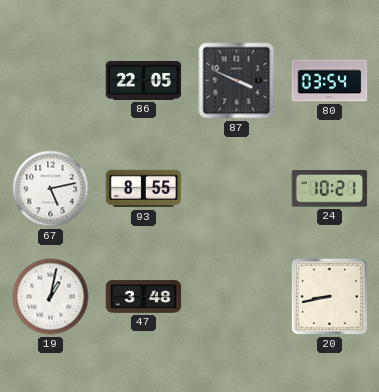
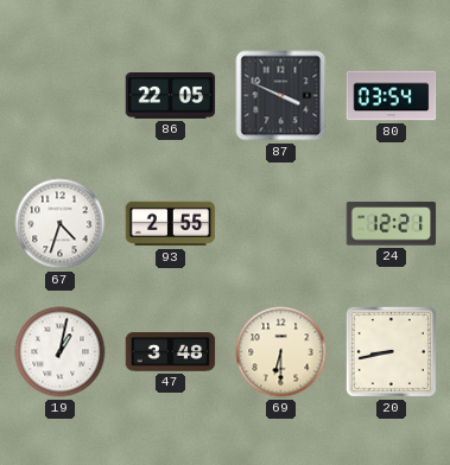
67: 5:13 -> 4:33
93: 8:55 -> 2:55
24: 10:21 -> 12:21
69: none -> 6:30
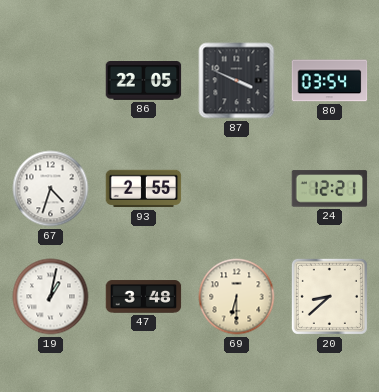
20: 8:43 -> 8:38
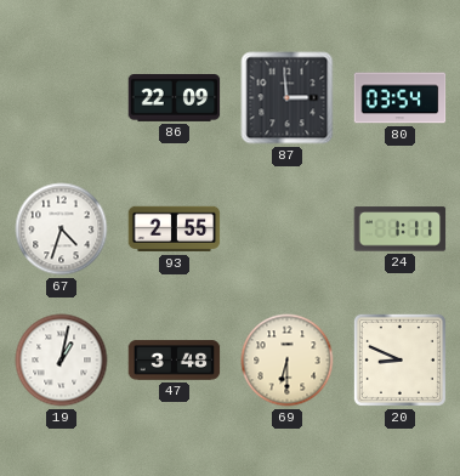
86: 22:05 -> 22:09
87: 3:49 -> 2:59
24: 12:21 -> 1:11
20: 8:38 -> 8:49
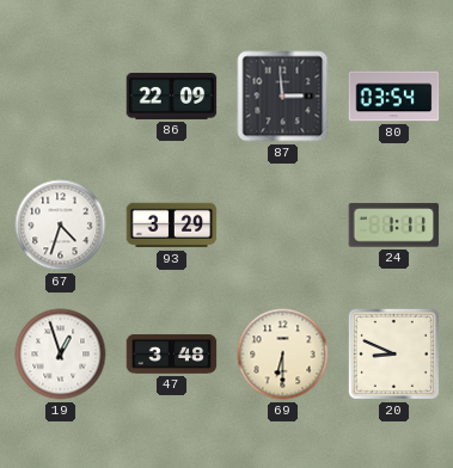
93: 2:55 -> 3:29
19: 1:02 -> 12:57
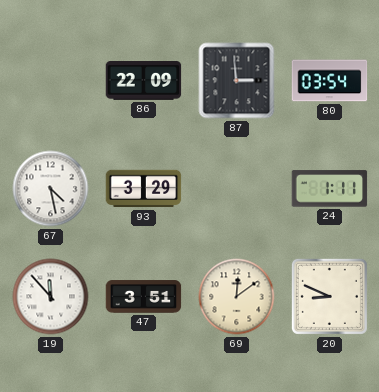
67: 4:33 -> 4:28
19: 12:57 -> 11:53
47: 3:48 -> 3:51
69: 6:30 -> 12:09
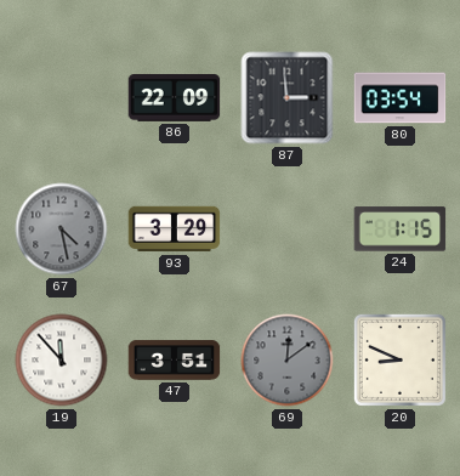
67 dial: white -> grey
24: 1:11 -> 1:15
69 dial: cream -> grey
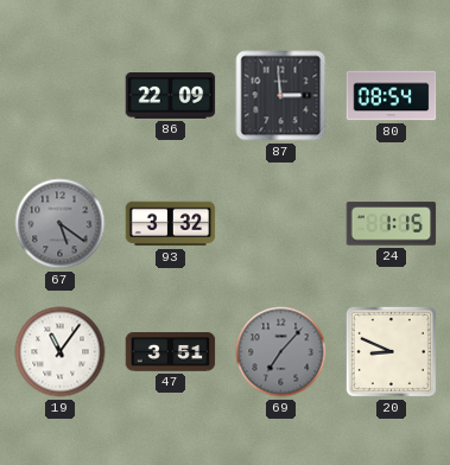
80: 03:54 -> 08:54
67: 4:28 -> 5:21
93: 3:29 -> 3:32
19: 11:53 -> 11:06
69: 12:09 -> 7:07
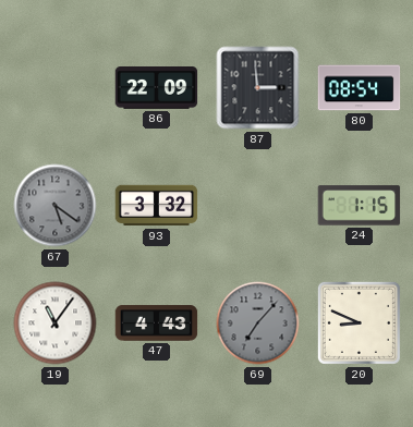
47: 3:51 -> 4:43
